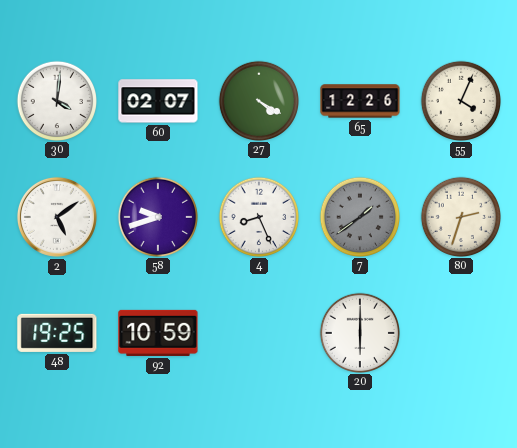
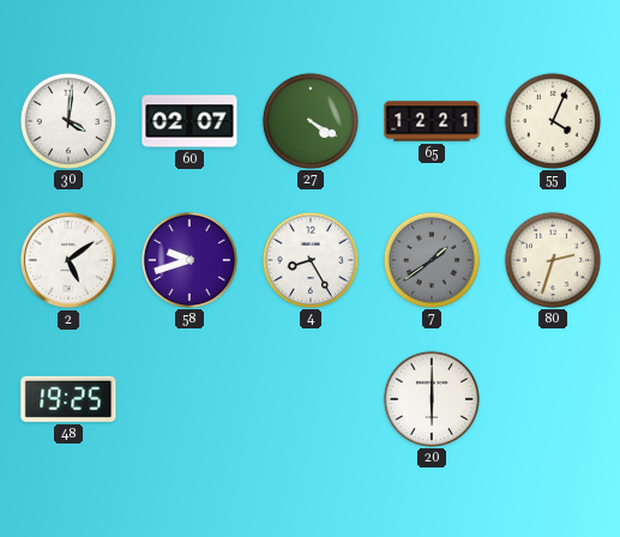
65: 12:26 -> 12:21
4: 8:26 -> 8:25
92: 10:59 -> none
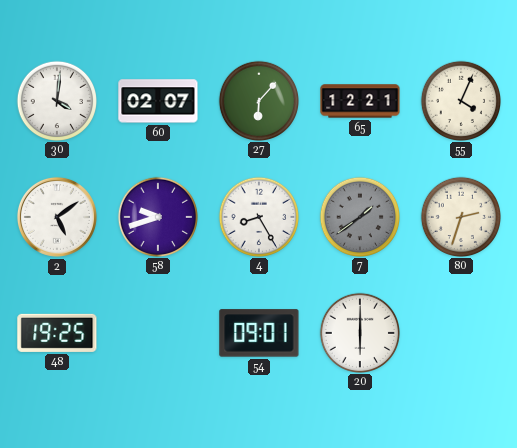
27: 4:20 -> 6:07
54: none -> 09:01
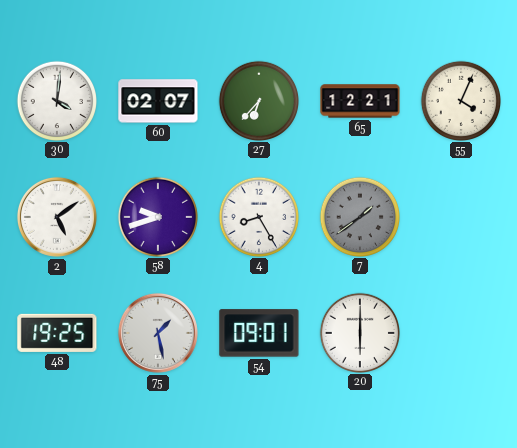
27: 6:07 -> 6:37
80: 2:33 -> none
75: none -> 1:28
